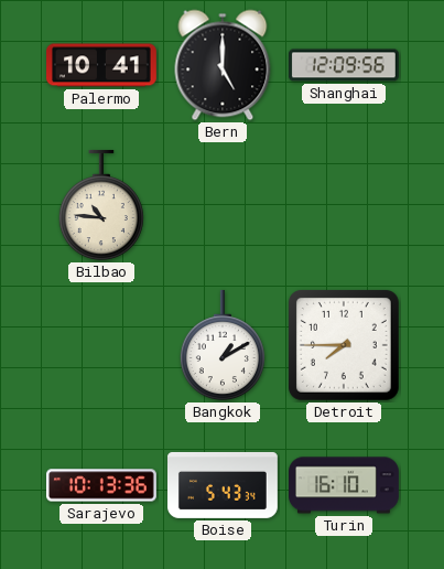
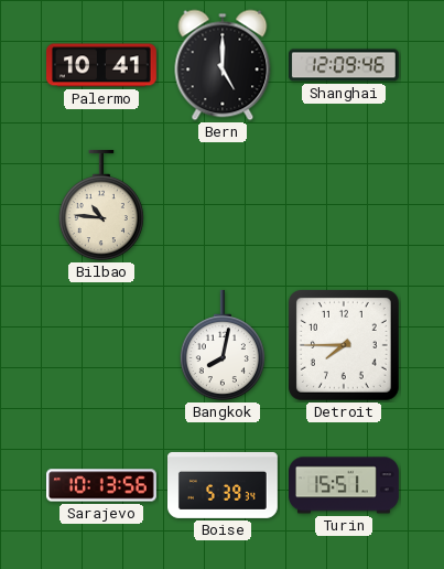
Shanghai: 12:09:56 -> 12:09:46
Bangkok: 1:10 -> 8:02
Sarajevo: 10:13:36 -> 10:13:56
Boise: 5:43 -> 5:39
Turin: 16:10 -> 15:51
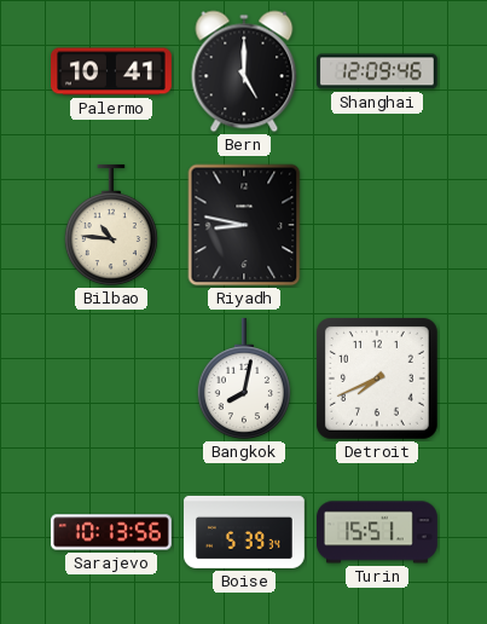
Riyadh: none -> 8:47
Detroit: 7:45 -> 7:41
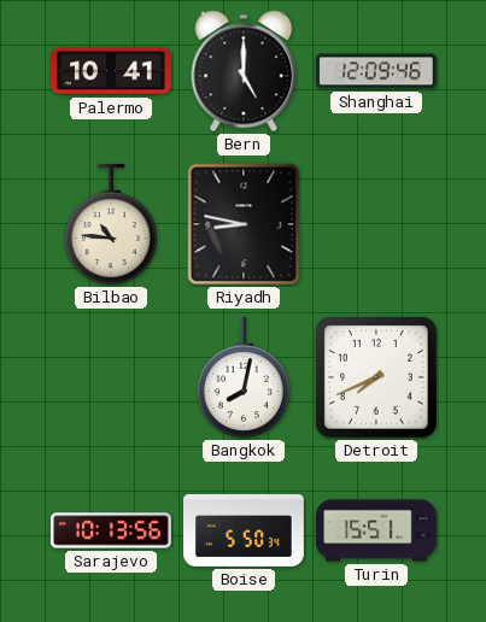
Boise: 5:39 -> 5:50
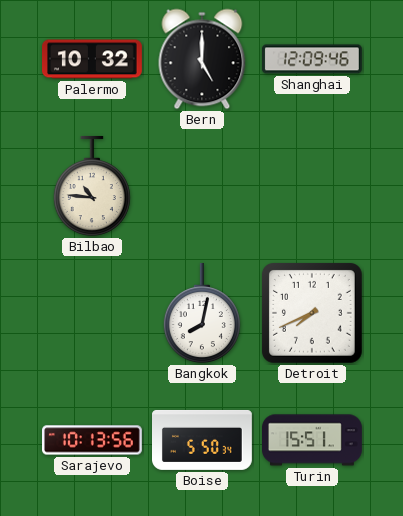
Palermo: 10:41 -> 10:32
Riyadh: 8:47 -> none
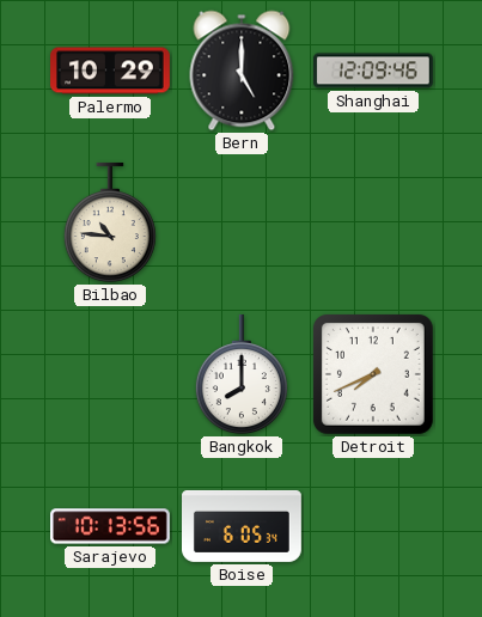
Palermo: 10:32 -> 10:29
Bangkok: 8:02 -> 8:00
Boise: 5:50 -> 6:05
Turin: 15:51 -> none
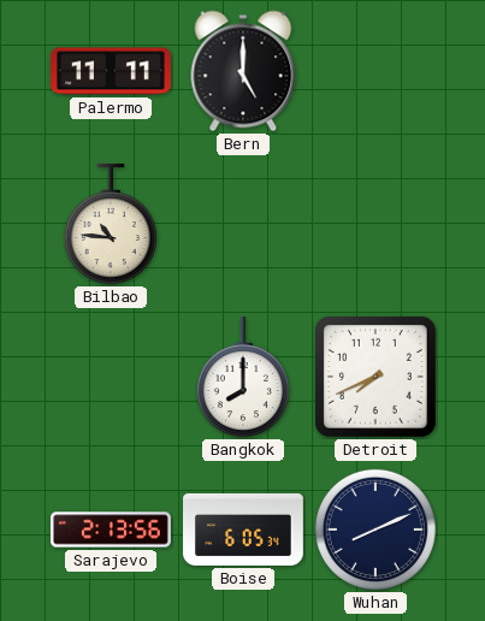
Palermo: 10:29 -> 11:11
Shanghai: 12:09 -> none
Sarajevo: 10:13 -> 2:13
Wuhan: none -> 8:11
